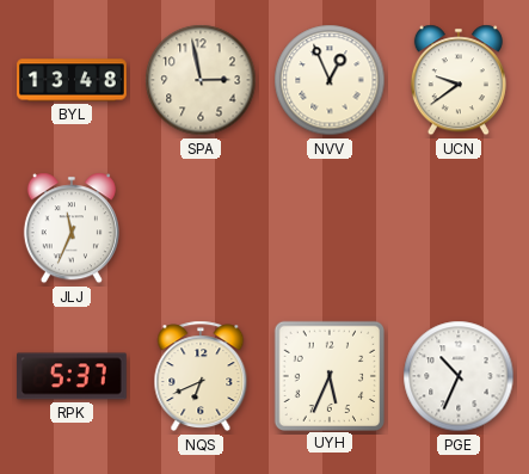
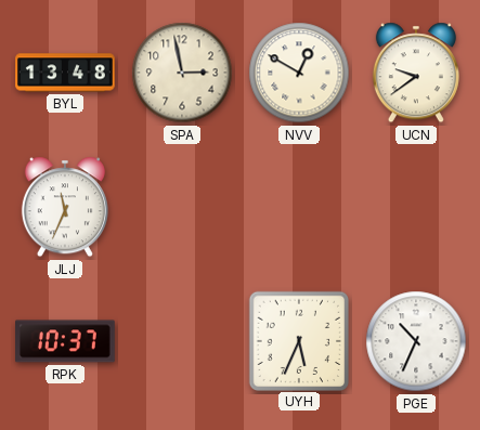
NVV: 12:56 -> 12:50
RPK: 5:37 -> 10:37
NQS: 6:41 -> none
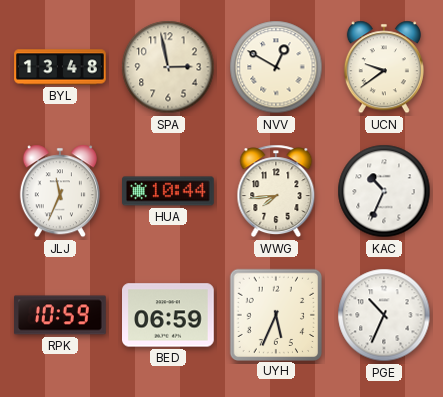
HUA: none -> 10:44
WWG: none -> 7:44
KAC: none -> 10:34
RPK: 10:37 -> 10:59
BED: none -> 06:59
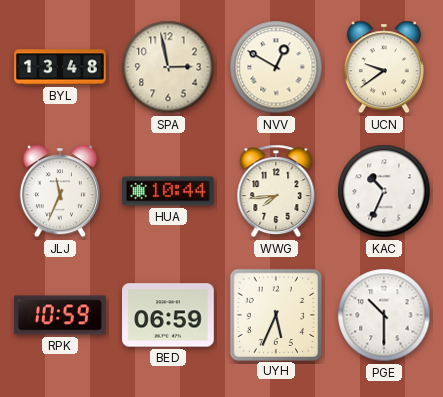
PGE: 10:34 -> 10:30
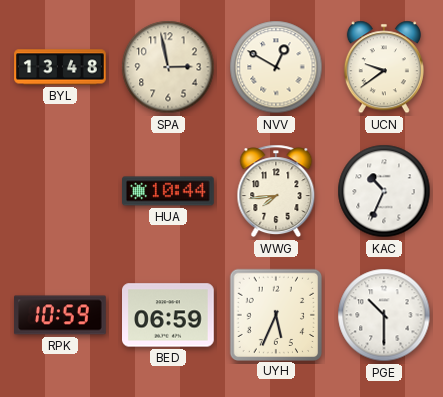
JLJ: 11:34 -> none
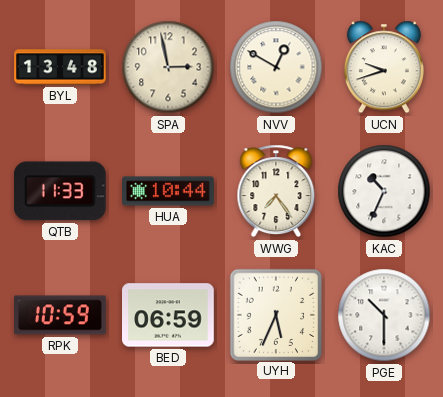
UCN: 9:39 -> 9:42
QTB: none -> 11:33
WWG: 7:44 -> 7:24
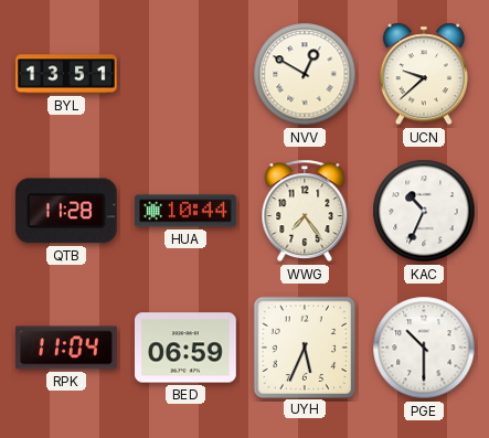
BYL: 13:48 -> 13:51
SPA: 2:58 -> none
UCN: 9:42 -> 9:38
QTB: 11:33 -> 11:28
RPK: 10:59 -> 11:04
